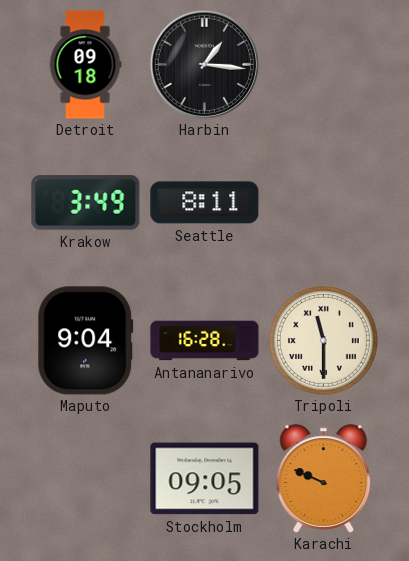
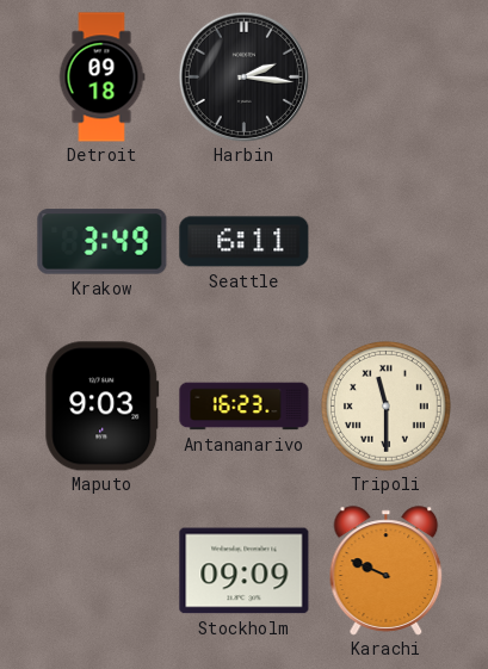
Harbin: 1:16 -> 2:16
Seattle: 8:11 -> 6:11
Maputo: 9:04 -> 9:03
Antananarivo: 16:28 -> 16:23
Stockholm: 09:05 -> 09:09
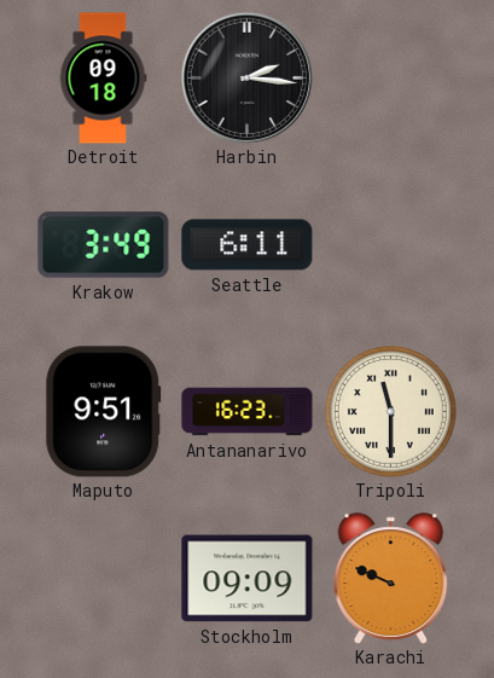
Maputo: 9:03 -> 9:51
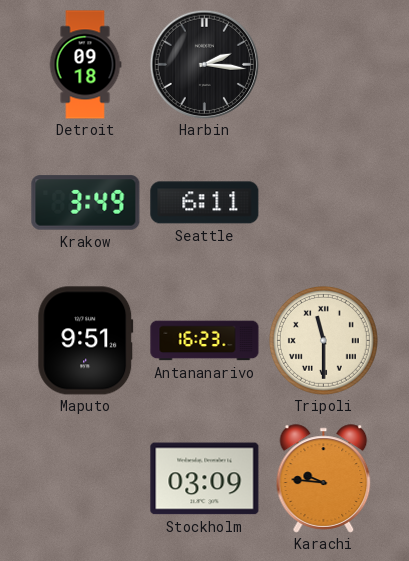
Stockholm: 09:09 -> 03:09
Karachi: 9:49 -> 9:46
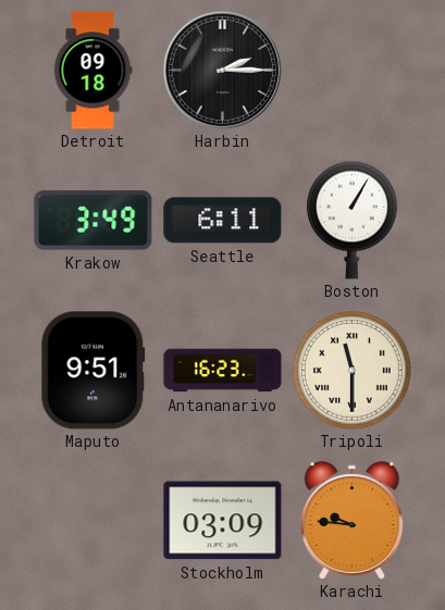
Harbin: 2:16 -> 2:15
Boston: none -> 1:05
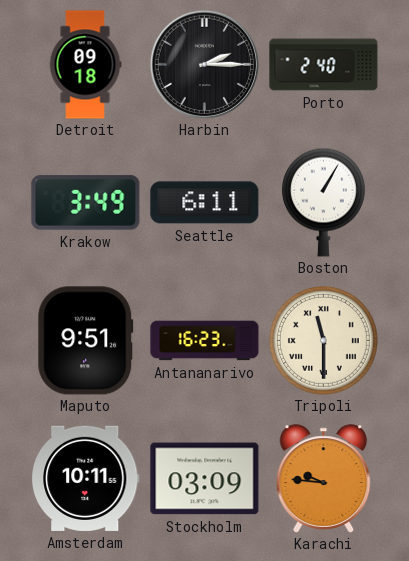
Porto: none -> 2:40
Amsterdam: none -> 10:11
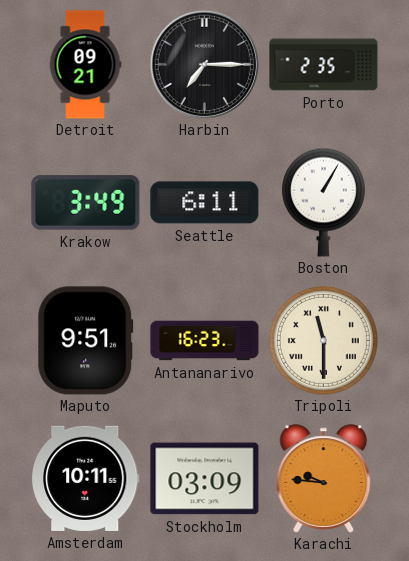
Detroit: 09:18 -> 09:21
Harbin: 2:15 -> 7:15
Porto: 2:40 -> 2:35
